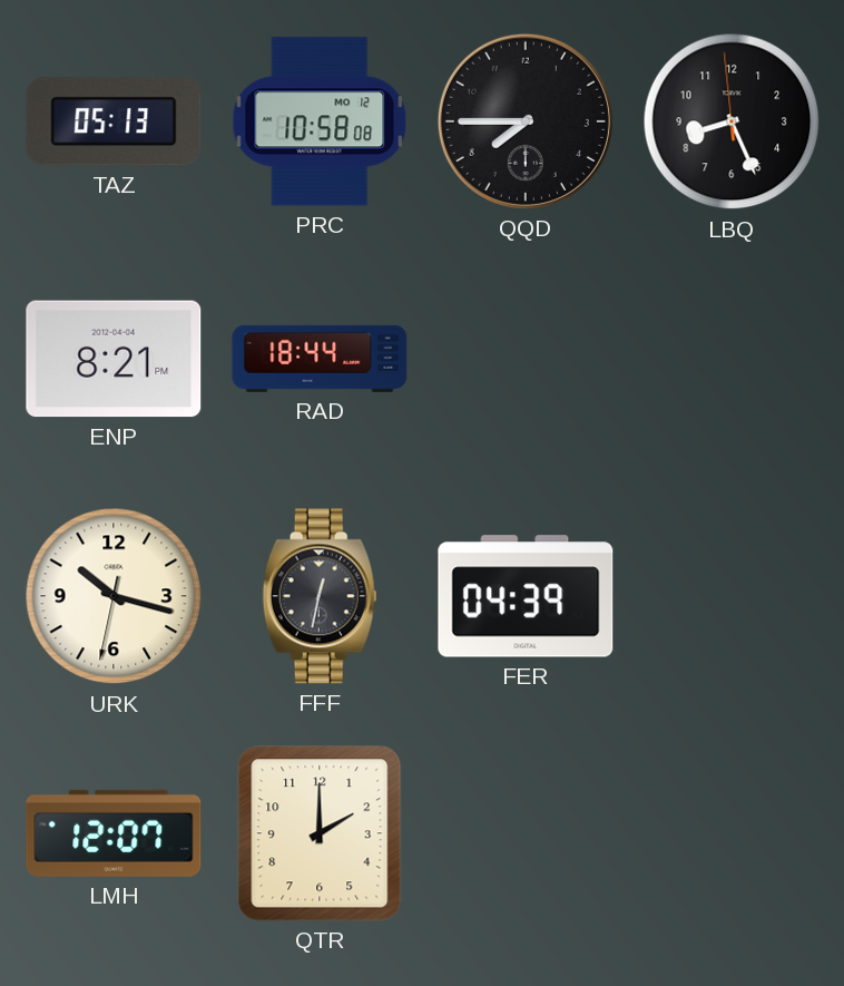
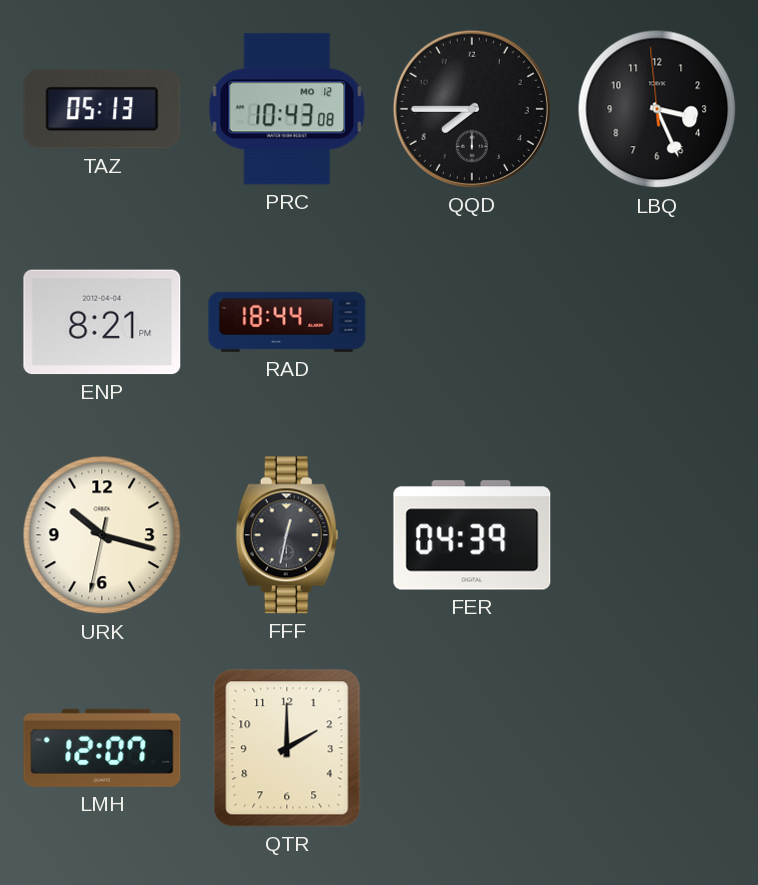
PRC: 10:58 -> 10:43
LBQ: 8:25 -> 3:25
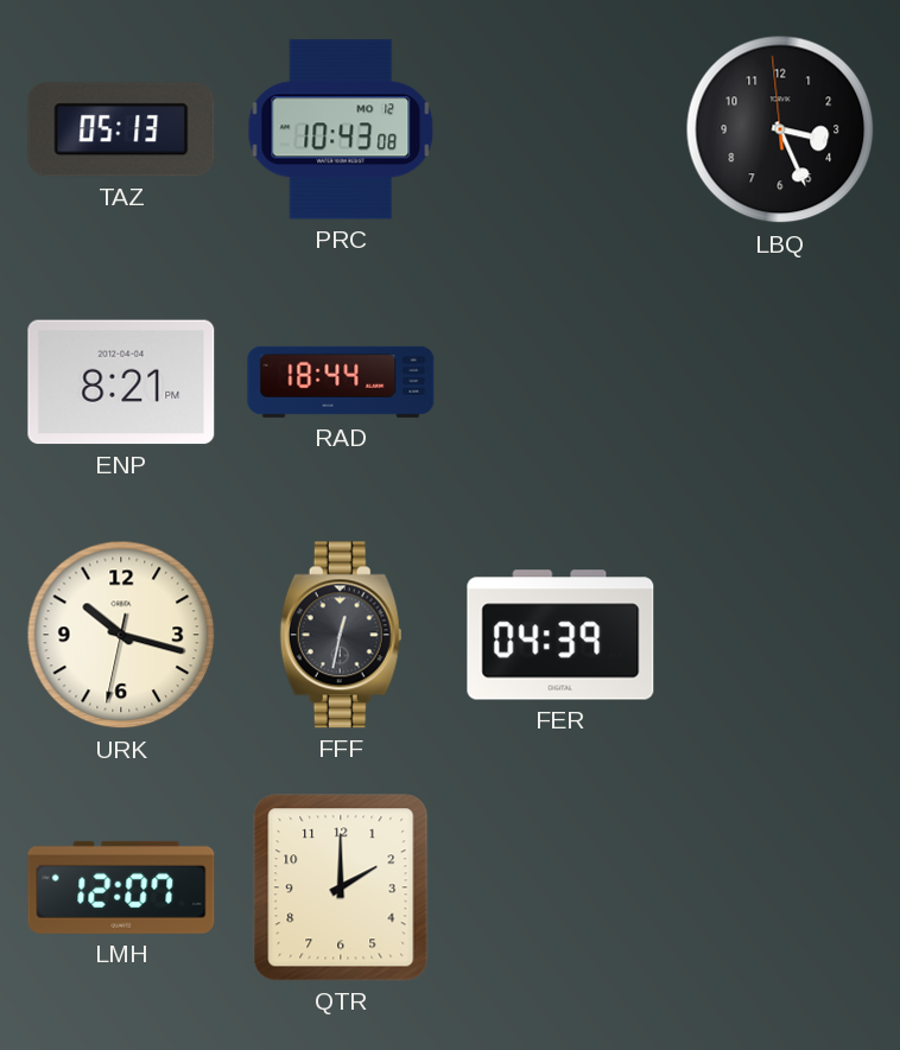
QQD: 7:45 -> none
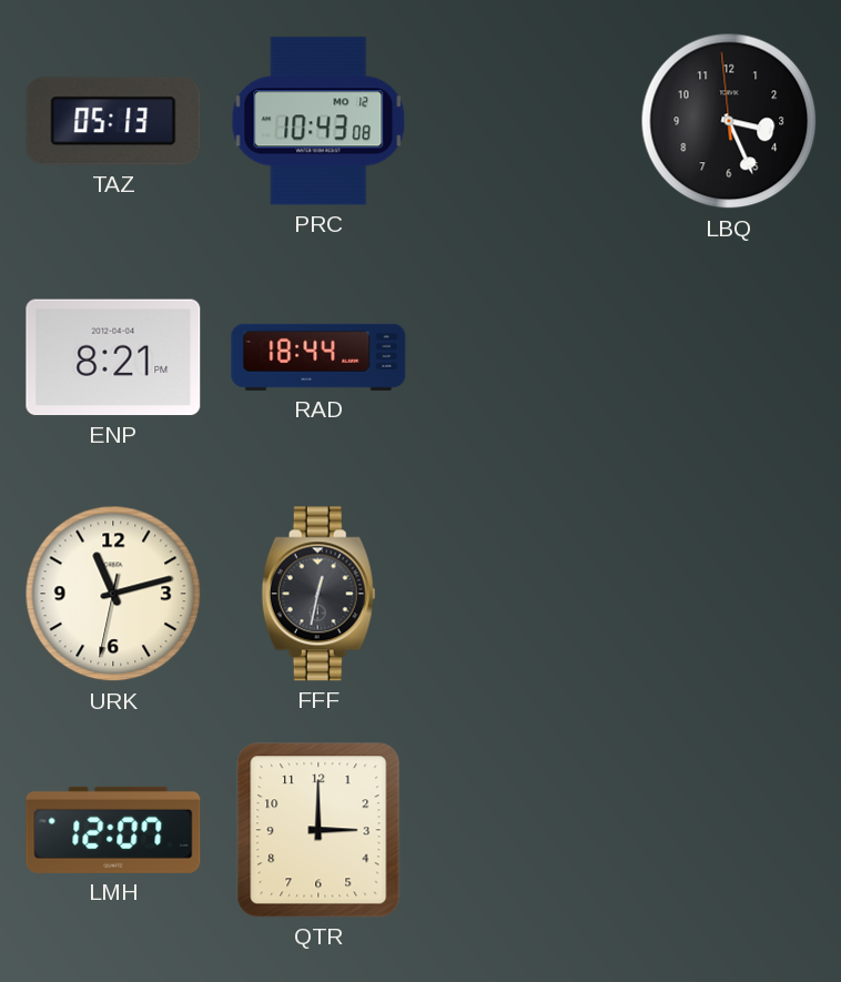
URK: 10:17 -> 11:12
FER: 04:39 -> none
QTR: 2:00 -> 3:00
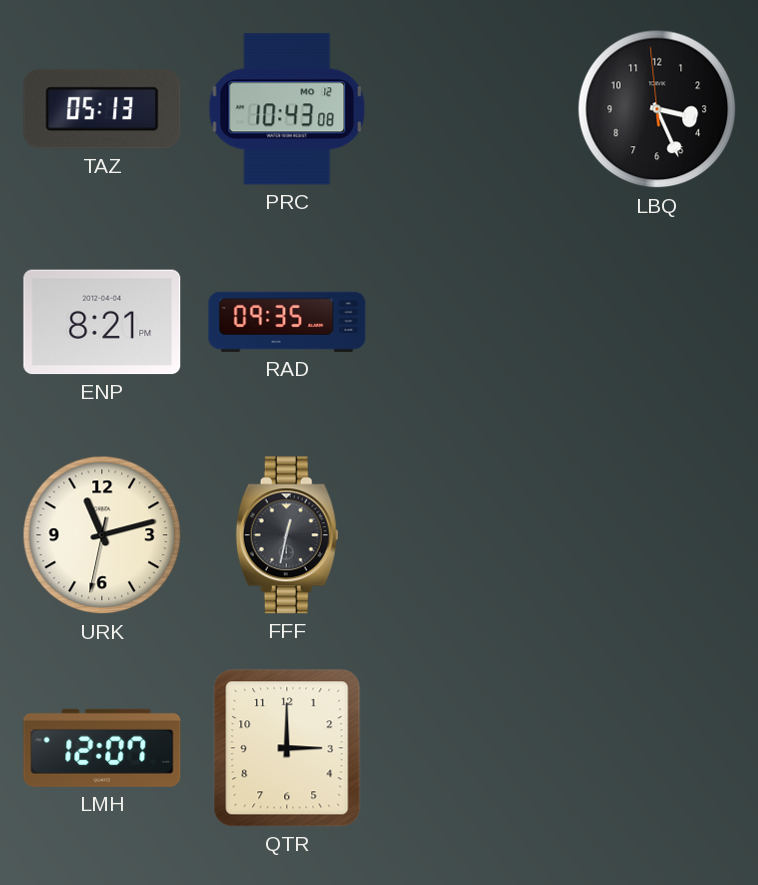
RAD: 18:44 -> 09:35
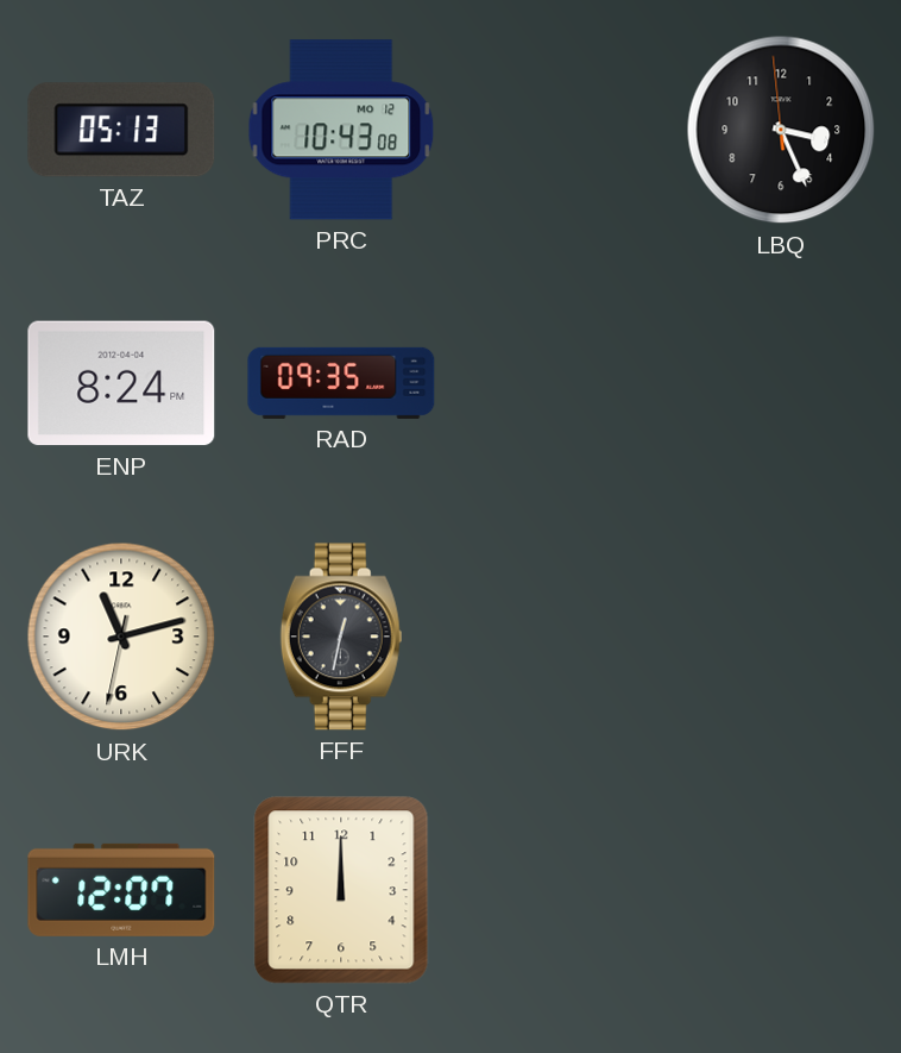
ENP: 8:21 -> 8:24
QTR: 3:00 -> 12:00
